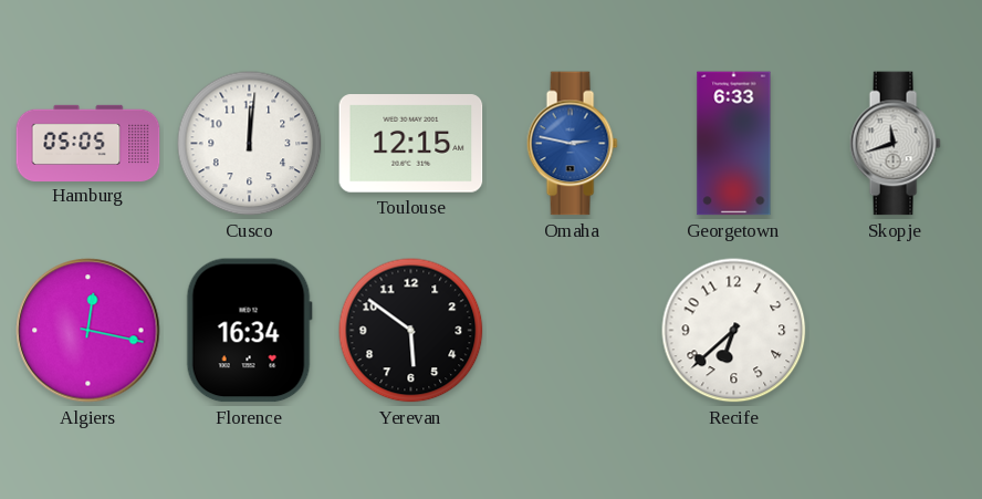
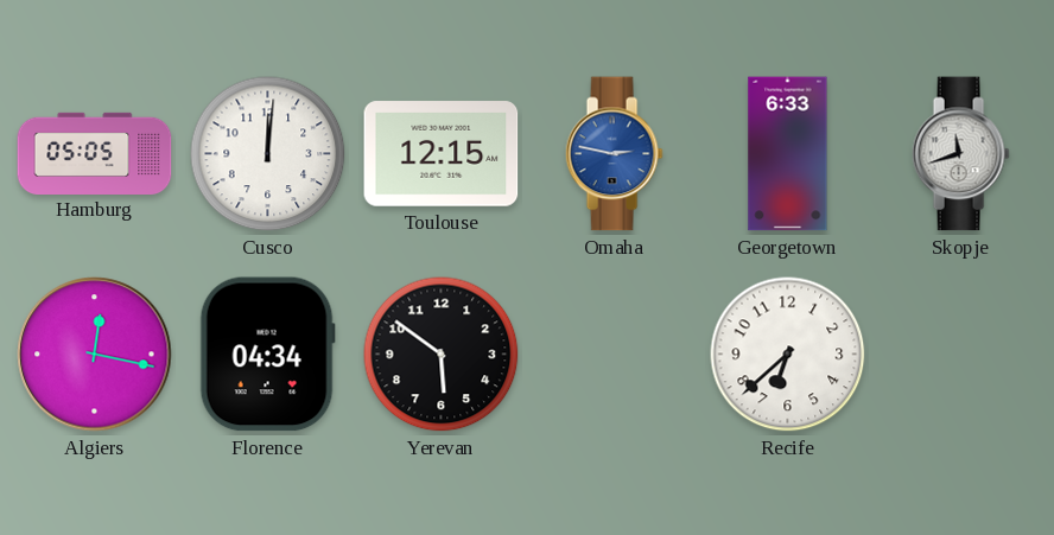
Florence: 16:34 -> 04:34
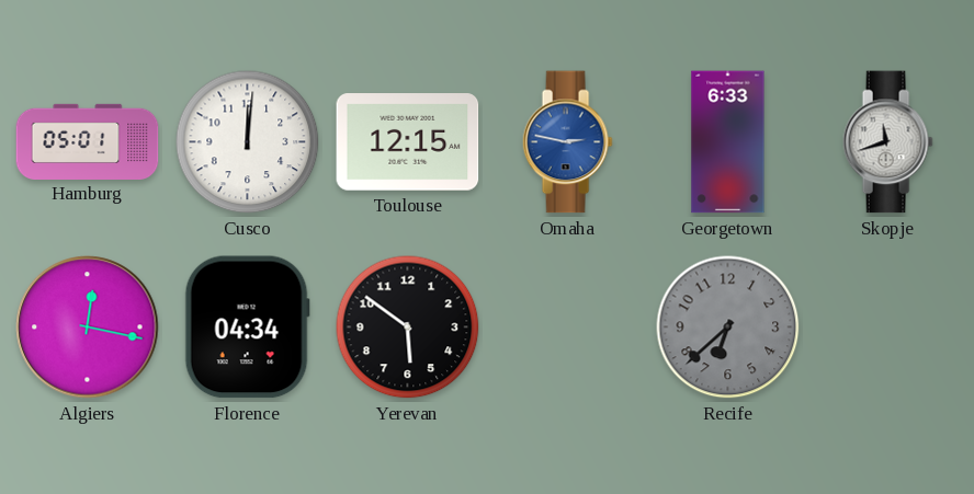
Hamburg: 05:05 -> 05:01
Recife dial: white -> grey
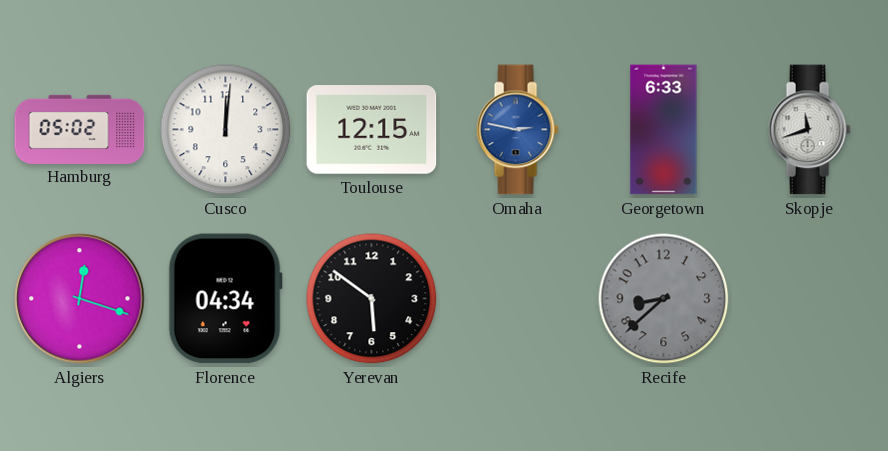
Hamburg: 05:01 -> 05:02
Algiers: 12:17 -> 12:18
Recife: 6:38 -> 8:38
